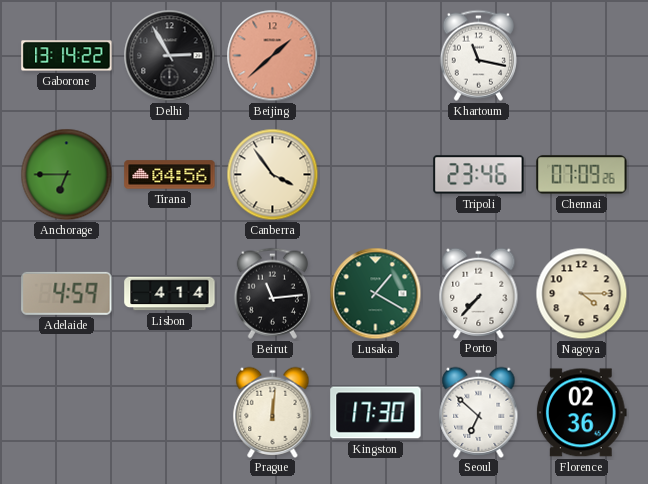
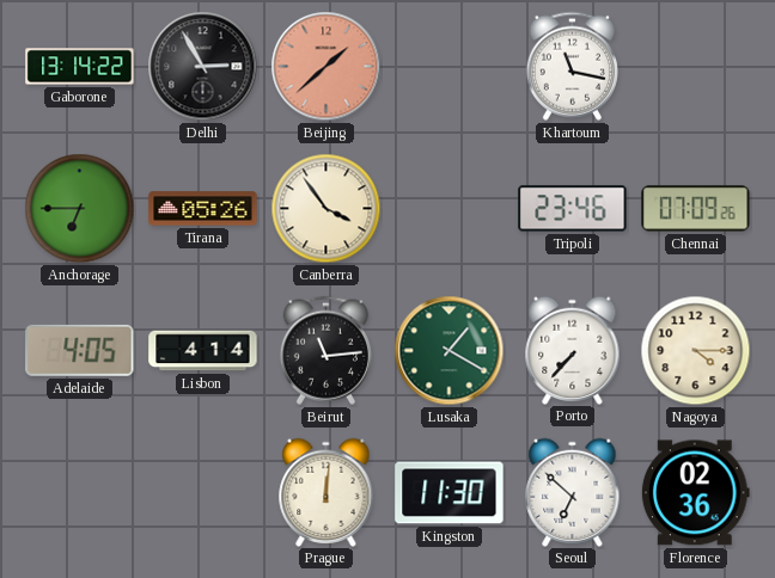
Tirana: 04:56 -> 05:26
Adelaide: 4:59 -> 4:05
Kingston: 17:30 -> 11:30
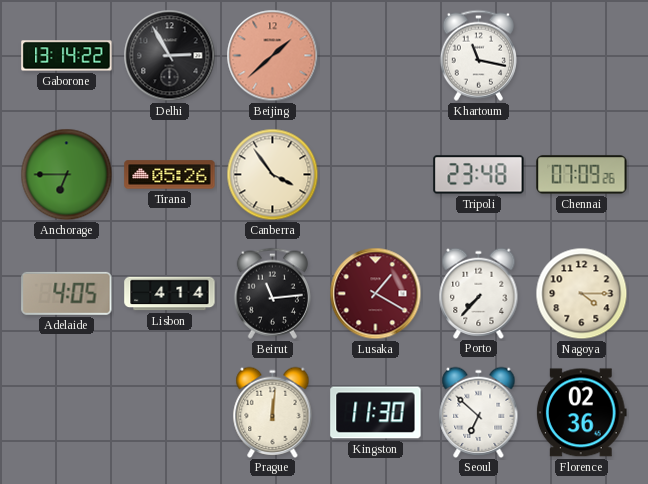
Tripoli: 23:46 -> 23:48
Lusaka dial: green -> burgundy
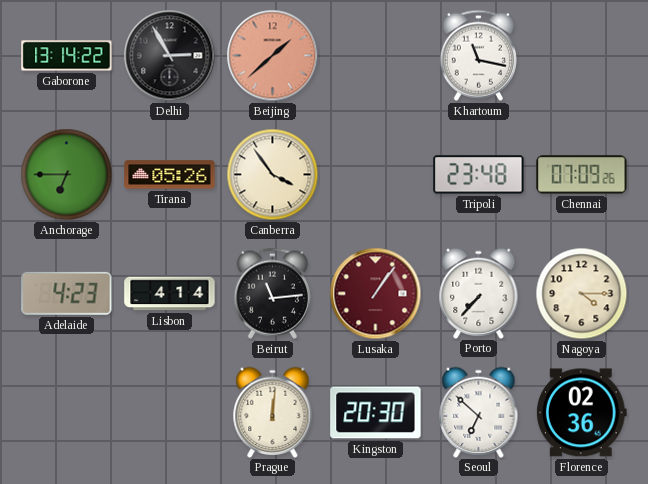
Adelaide: 4:05 -> 4:23
Lusaka: 1:20 -> 1:06
Kingston: 11:30 -> 20:30
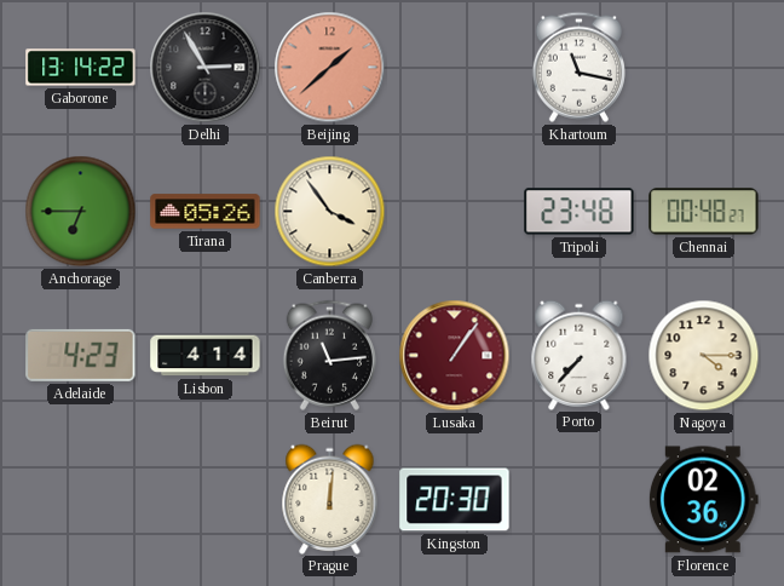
Chennai: 07:09 -> 00:48
Seoul: 6:52 -> none
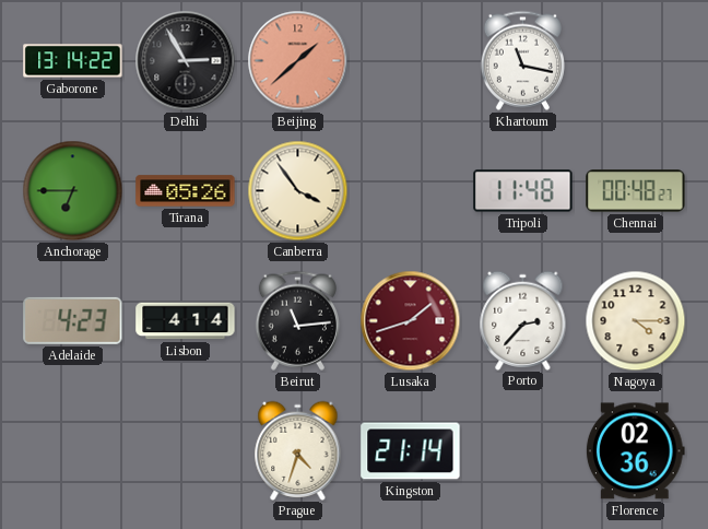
Tripoli: 23:48 -> 11:48
Lusaka: 1:06 -> 1:42
Porto: 7:37 -> 2:37
Prague: 12:01 -> 4:33
Kingston: 20:30 -> 21:14
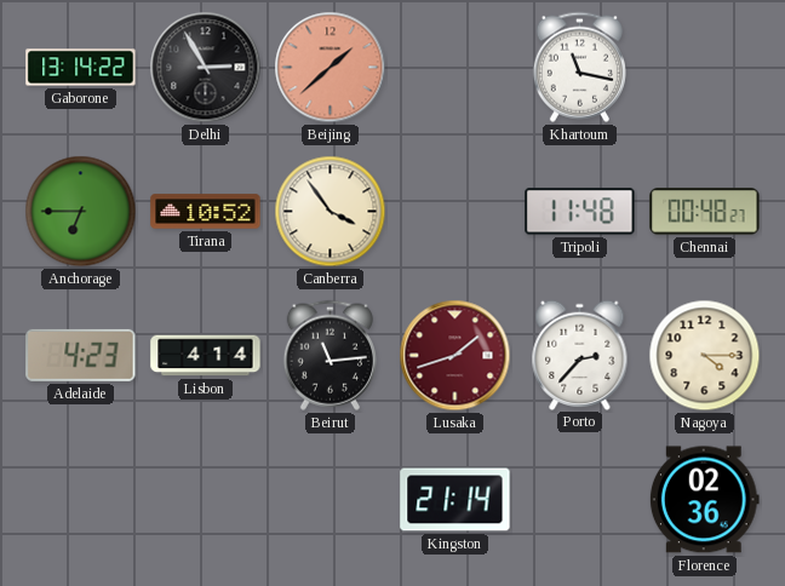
Tirana: 05:26 -> 10:52
Prague: 4:33 -> none
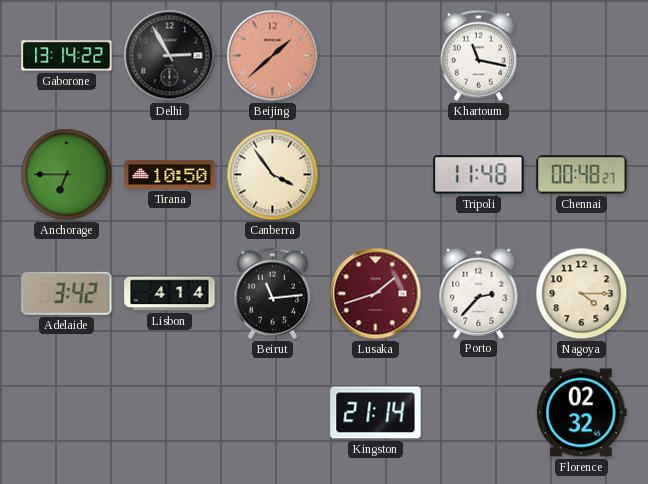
Tirana: 10:52 -> 10:50
Adelaide: 4:23 -> 3:42
Florence: 02:36 -> 02:32
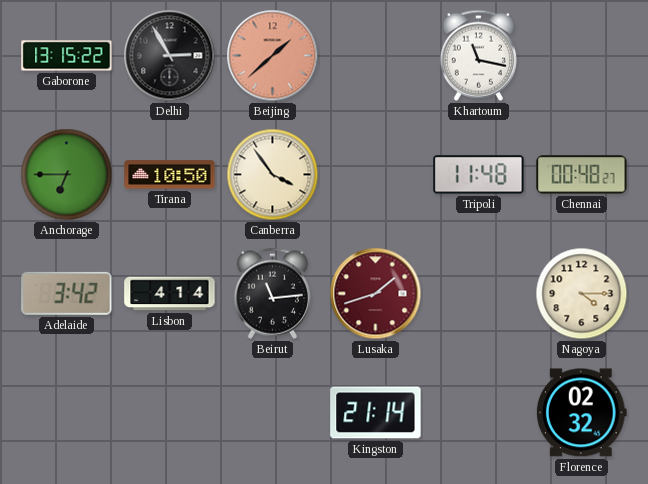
Gaborone: 13:14 -> 13:15
Porto: 2:37 -> none
